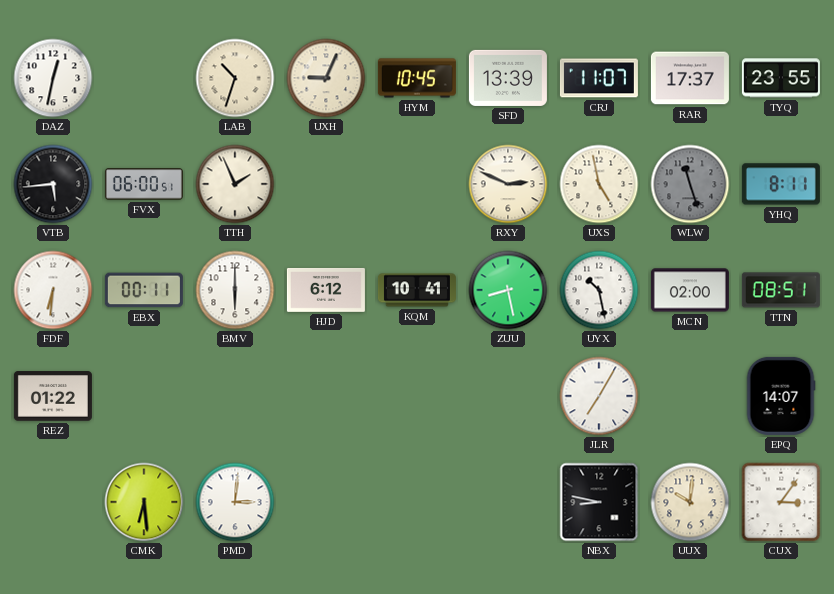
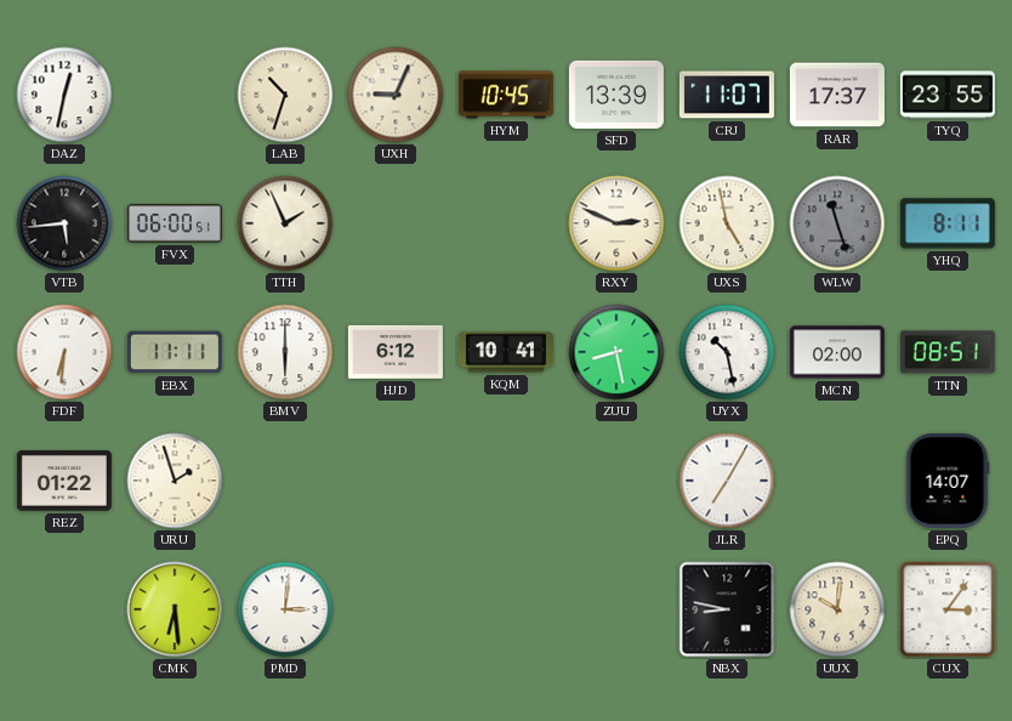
EBX: 00:11 -> 11:11
URU: none -> 1:57
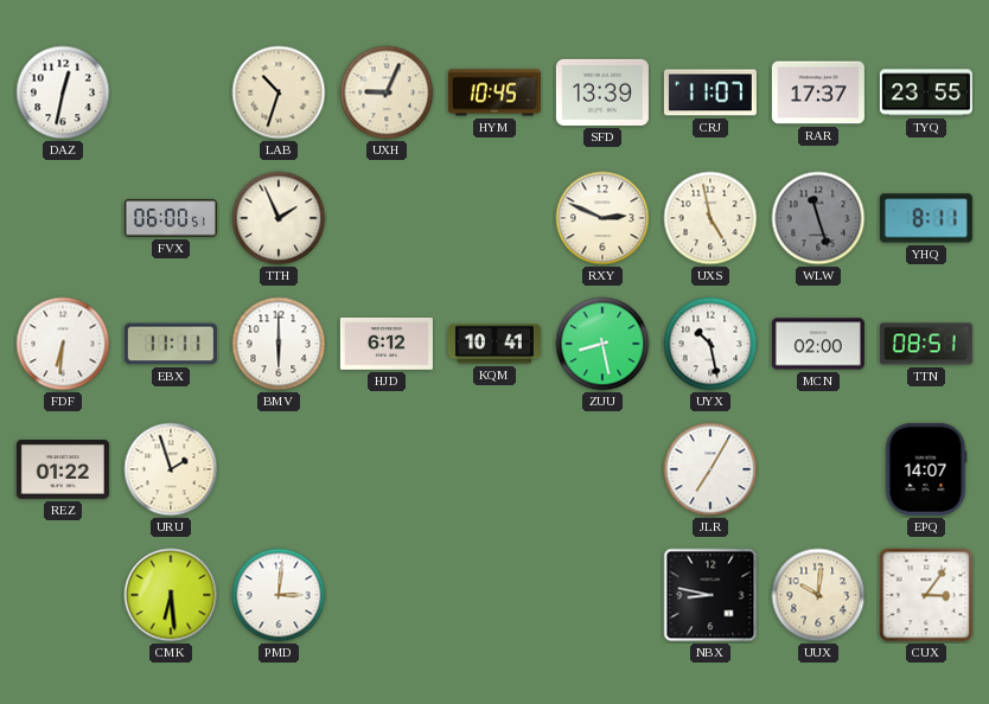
VTB: 5:44 -> none
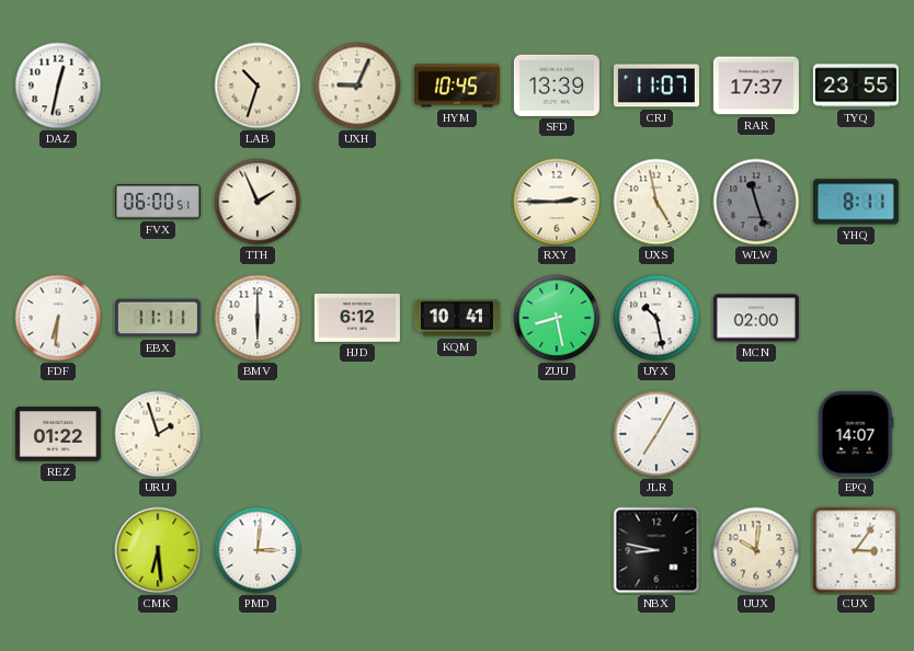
RXY: 2:49 -> 2:45
TTN: 08:51 -> none
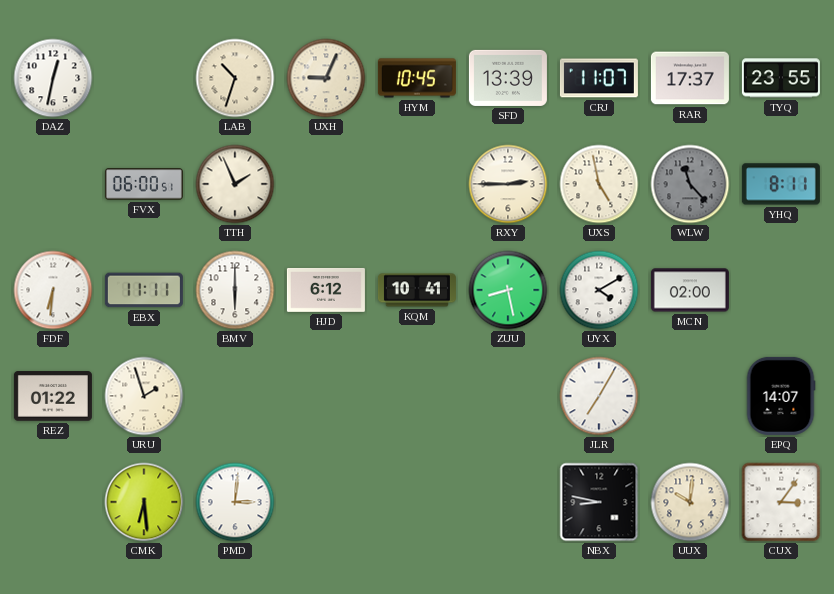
WLW: 11:27 -> 11:23
UYX: 10:28 -> 4:10
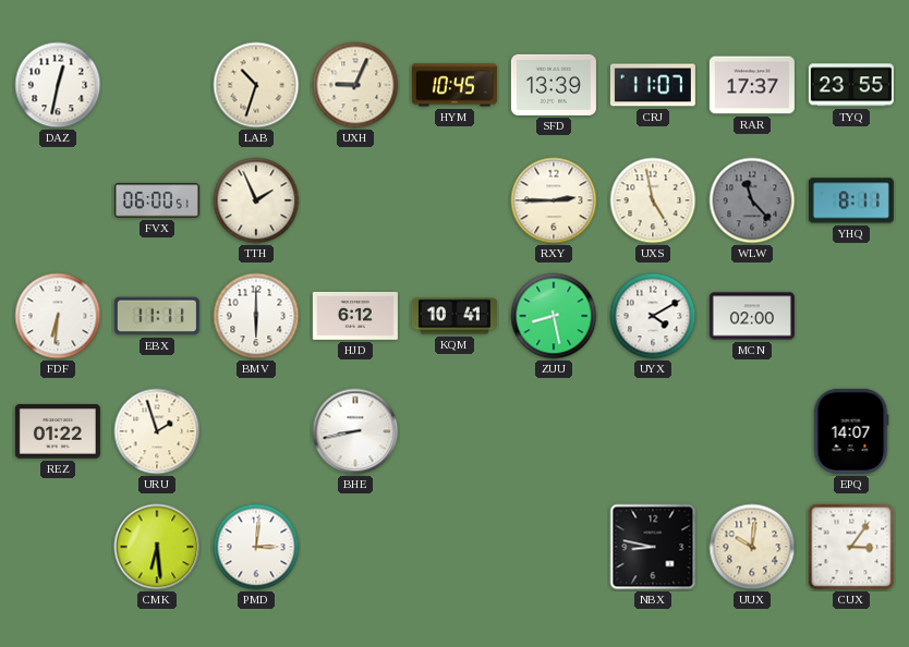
BHE: none -> 8:43
JLR: 7:05 -> none
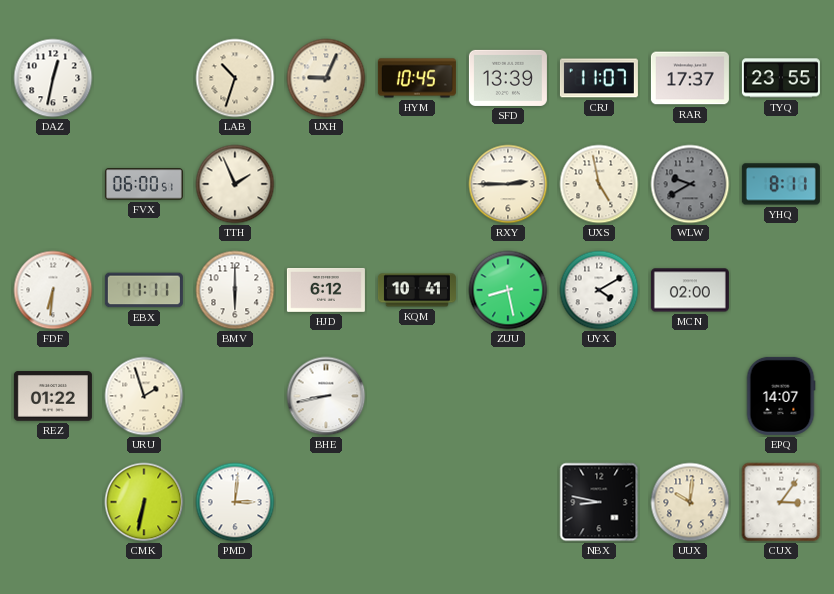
WLW: 11:23 -> 9:40
CMK: 6:29 -> 6:32
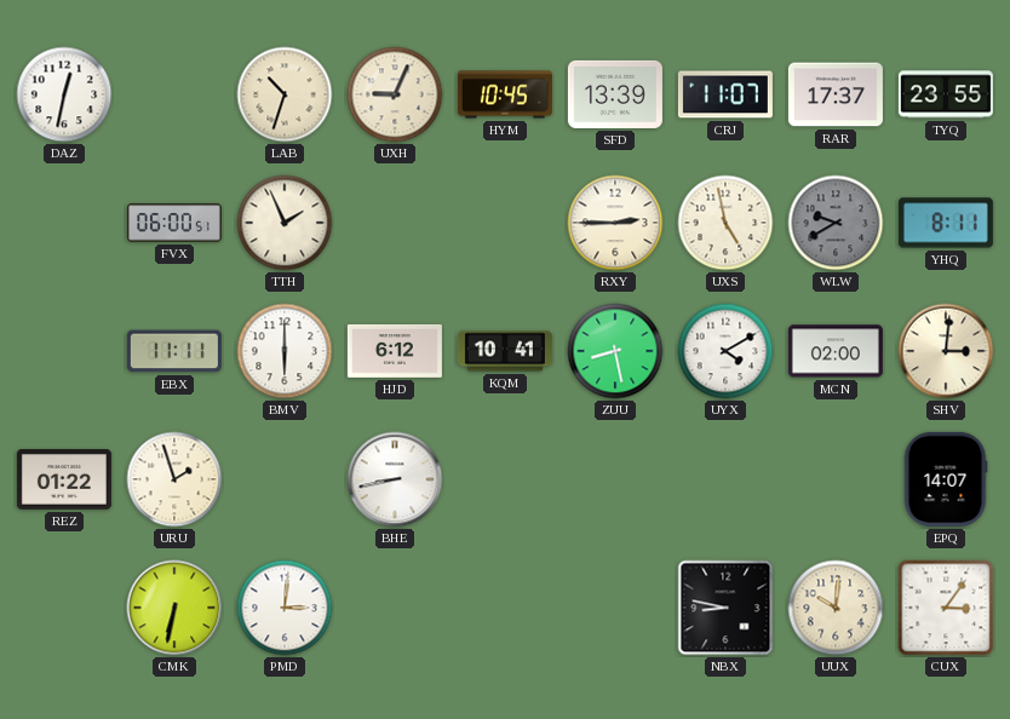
FDF: 6:31 -> none
SHV: none -> 3:01
